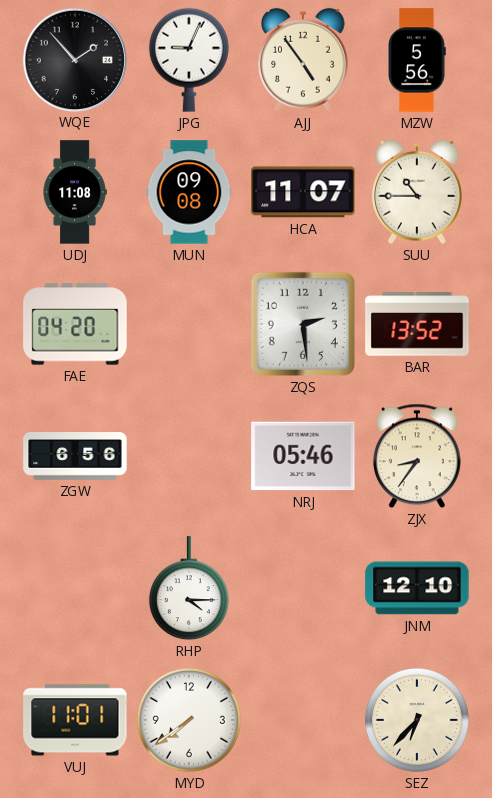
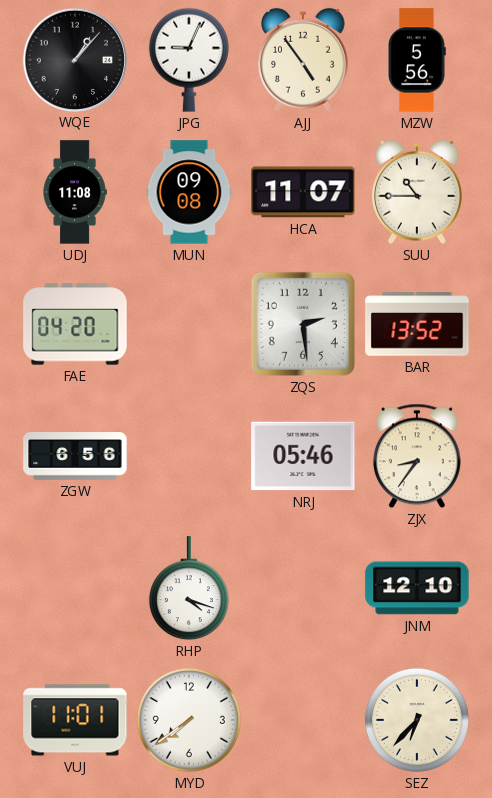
WQE: 1:53 -> 1:07
RHP: 4:15 -> 4:18
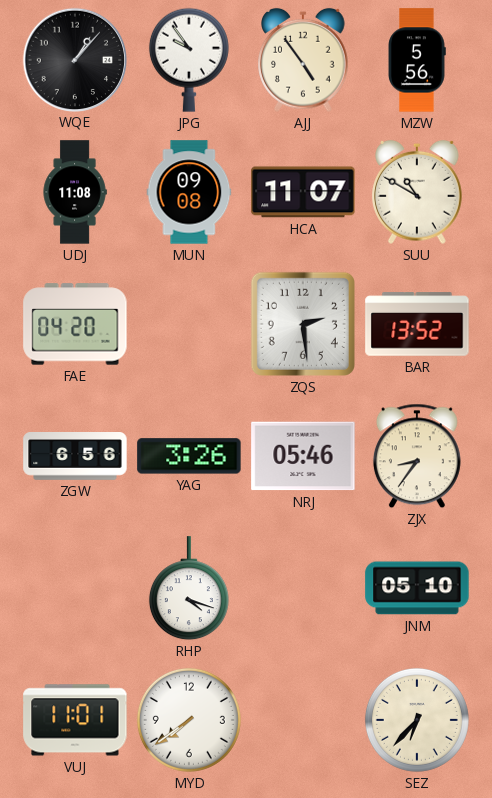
JPG: 9:04 -> 9:54
SUU: 10:45 -> 10:50
YAG: none -> 3:26
JNM: 12:10 -> 05:10
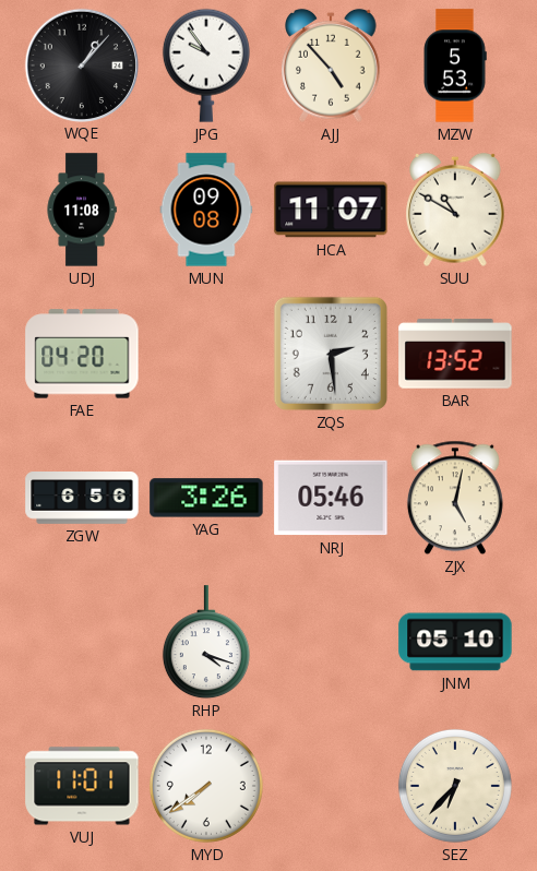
AJJ: 4:54 -> 4:53
MZW: 5:56 -> 5:53
ZJX: 8:36 -> 5:02
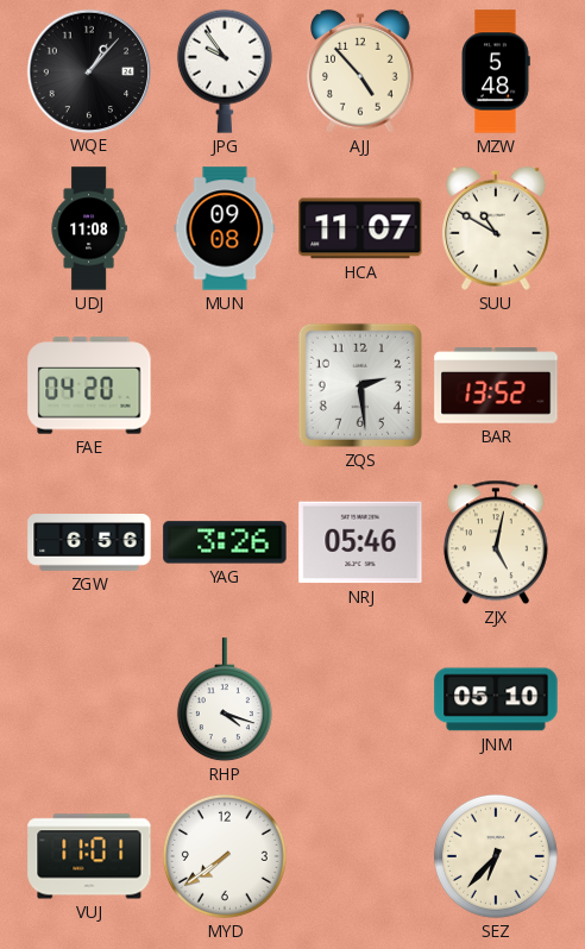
MZW: 5:53 -> 5:48
